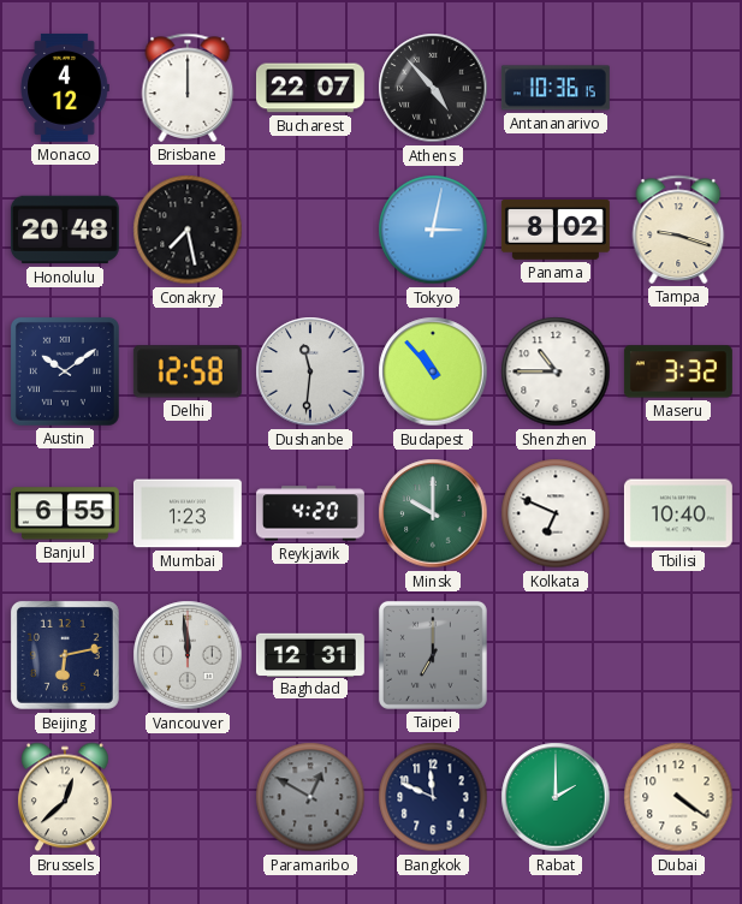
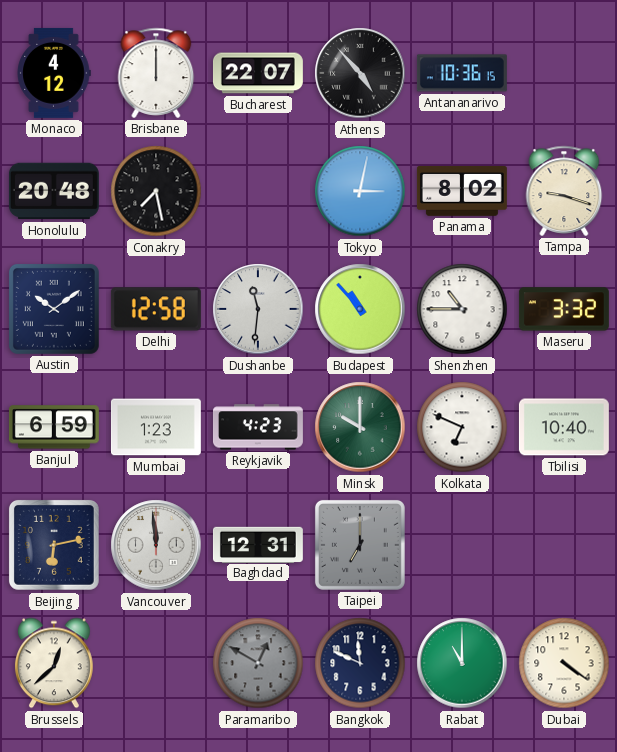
Banjul: 6:55 -> 6:59
Reykjavik: 4:20 -> 4:23
Rabat: 2:00 -> 11:00
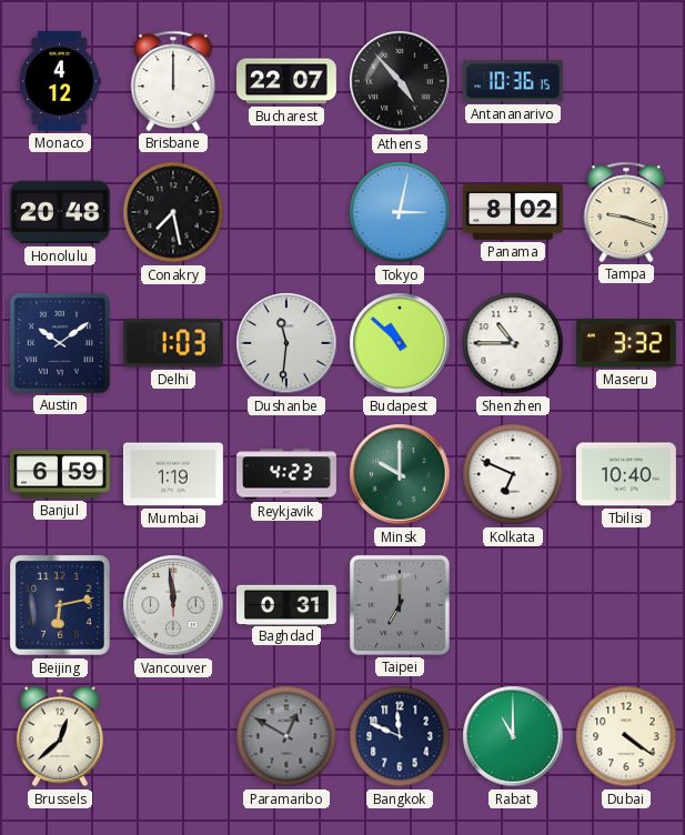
Delhi: 12:58 -> 1:03
Budapest: 10:53 -> 10:52
Mumbai: 1:23 -> 1:19
Baghdad: 12:31 -> 0:31
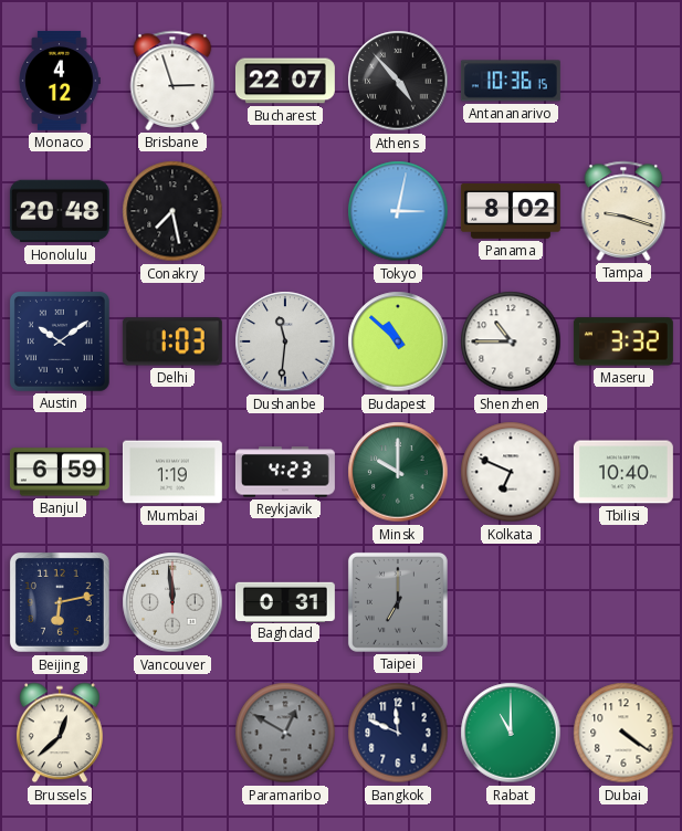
Brisbane: 12:00 -> 2:57
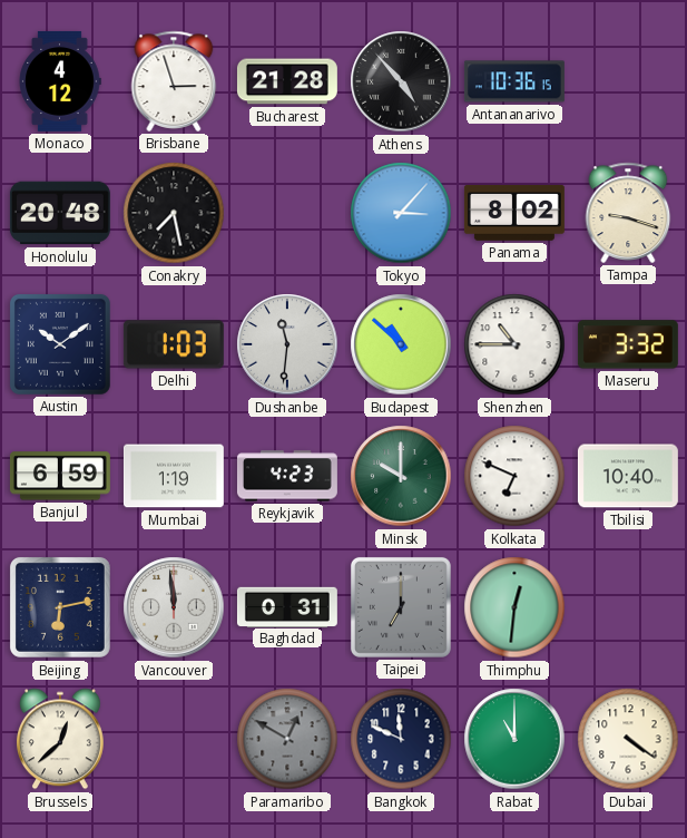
Bucharest: 22:07 -> 21:28
Tokyo: 3:02 -> 3:07
Thimphu: none -> 12:31
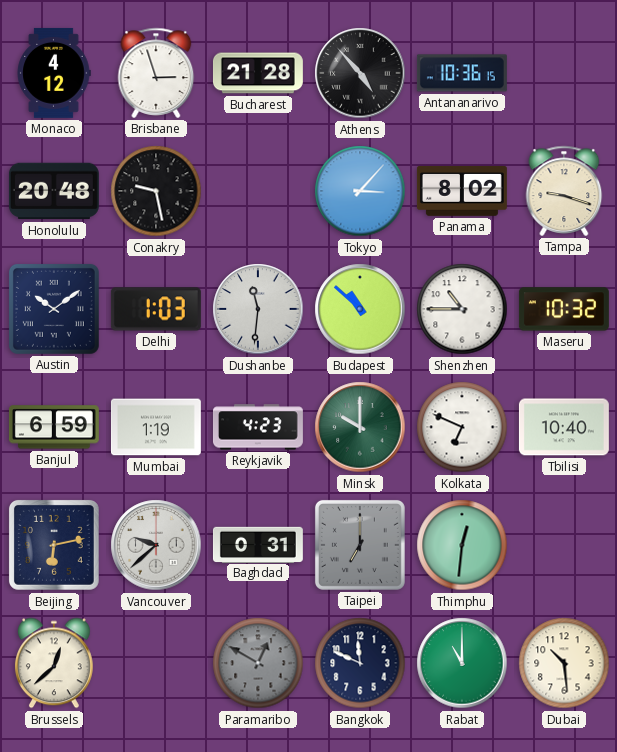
Conakry: 7:28 -> 9:28
Maseru: 3:32 -> 10:32
Vancouver: 11:59 -> 9:38
Dubai: 4:21 -> 10:29
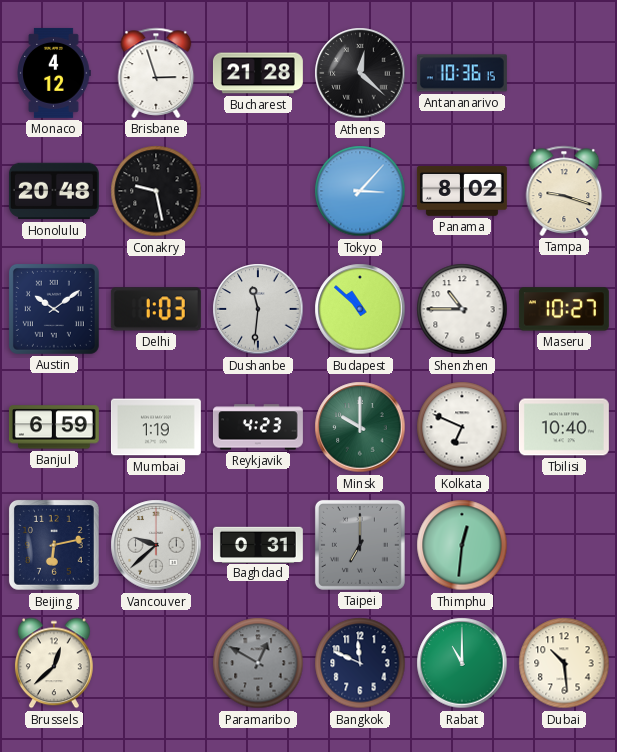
Athens: 4:53 -> 12:22
Maseru: 10:32 -> 10:27
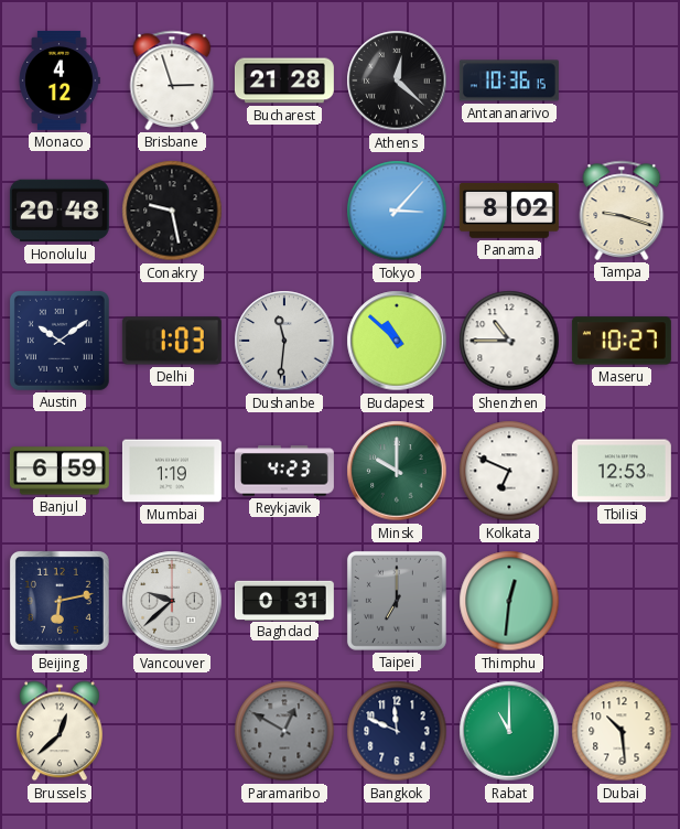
Tbilisi: 10:40 -> 12:53
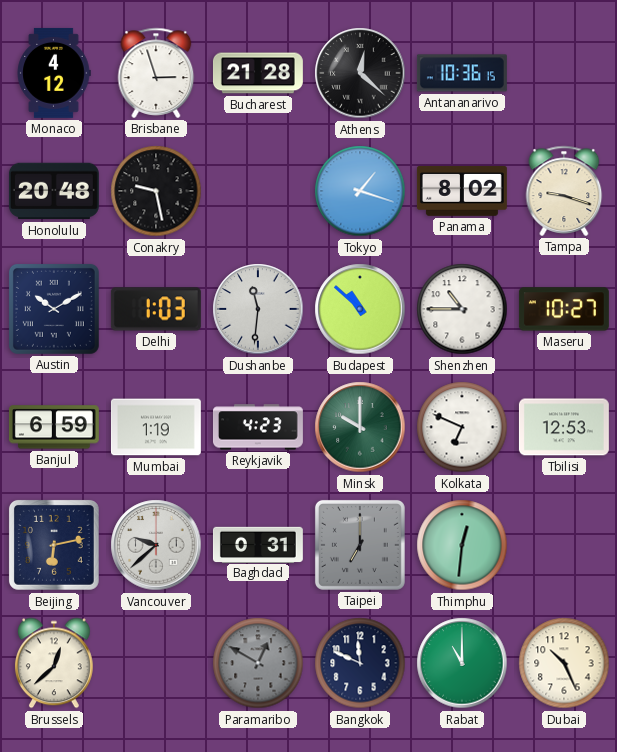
Tokyo: 3:07 -> 1:18
Austin: 10:09 -> 10:10
Dubai: 10:29 -> 10:26
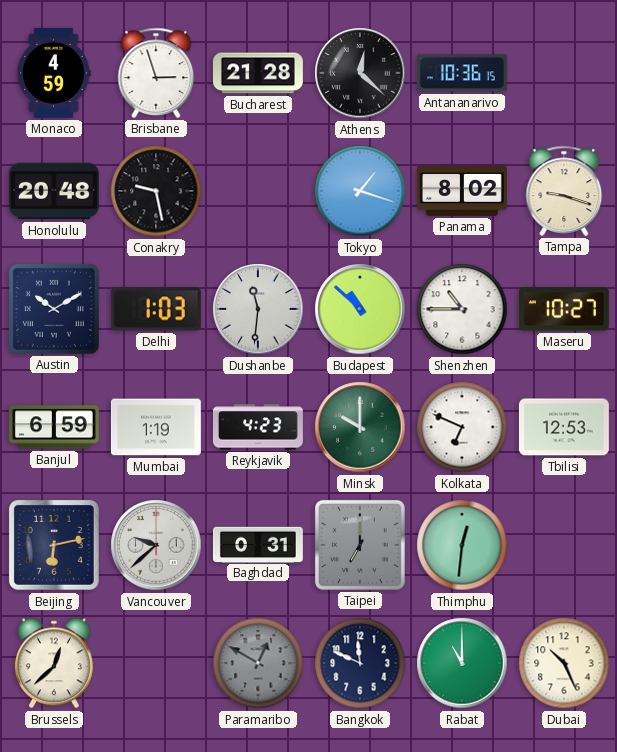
Monaco: 4:12 -> 4:59
